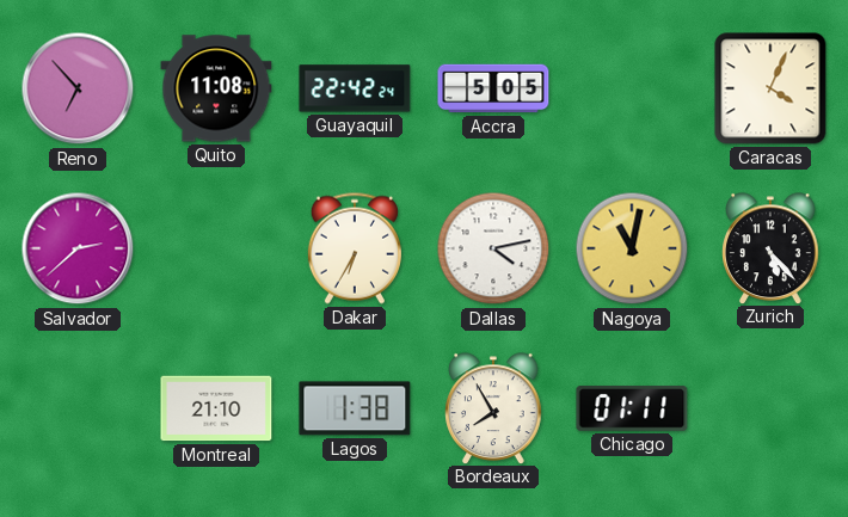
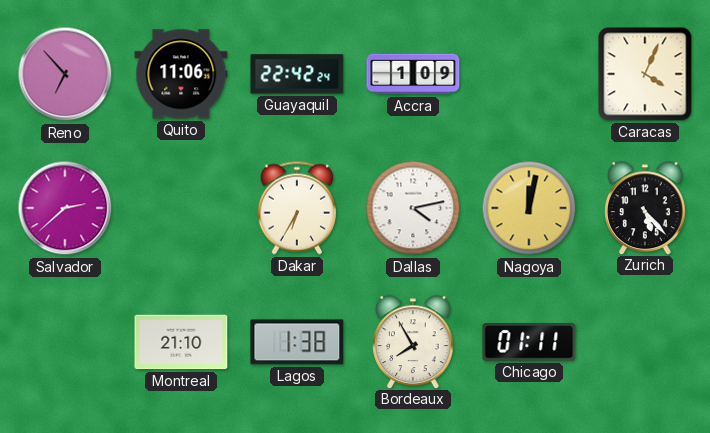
Quito: 11:08 -> 11:06
Accra: 5:05 -> 1:09
Nagoya: 11:02 -> 12:02
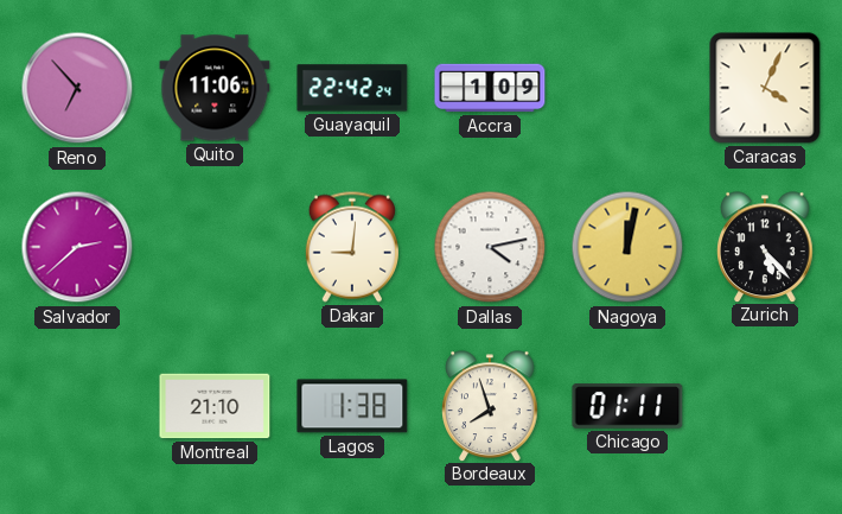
Dakar: 6:35 -> 9:01
Bordeaux: 7:55 -> 7:57
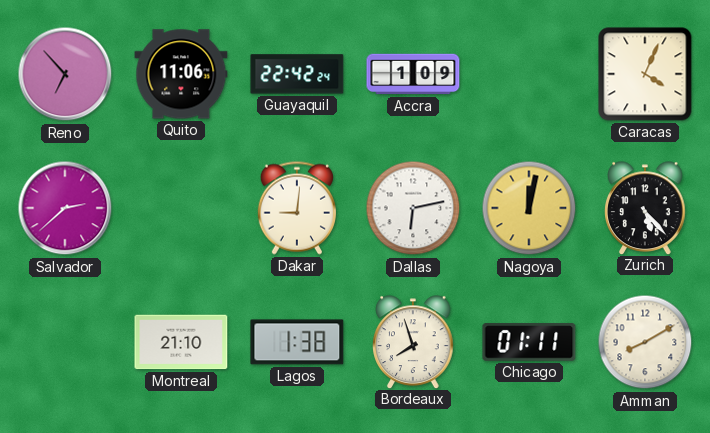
Dallas: 4:13 -> 6:13
Amman: none -> 8:10
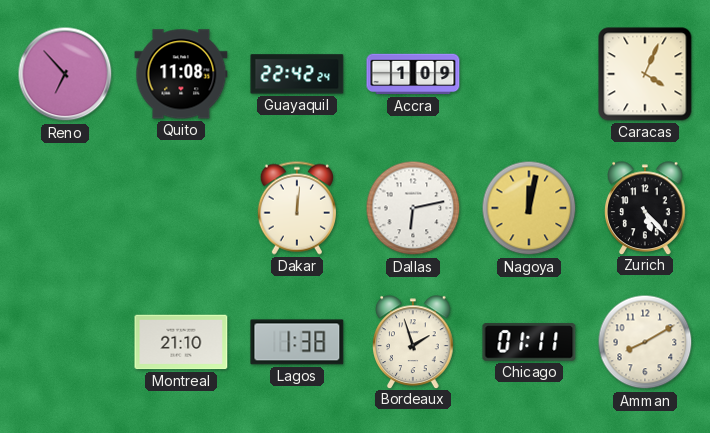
Quito: 11:06 -> 11:08
Salvador: 2:38 -> none
Dakar: 9:01 -> 12:01
Bordeaux: 7:57 -> 1:57
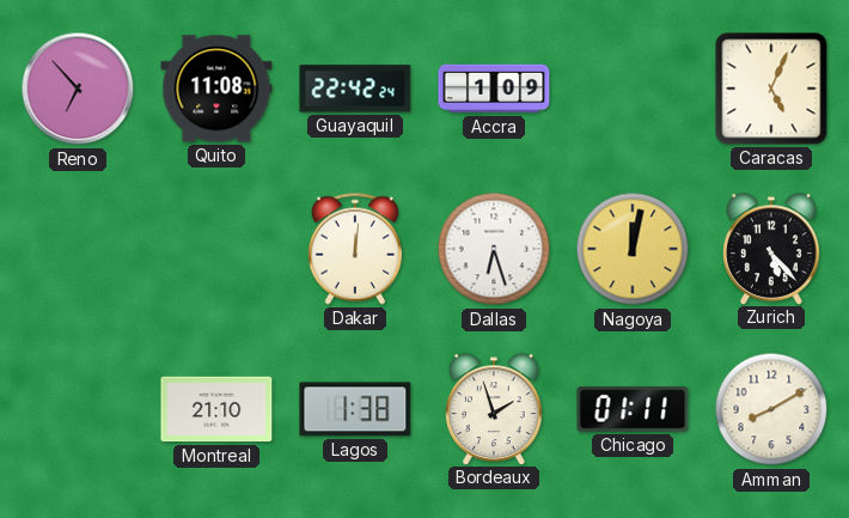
Caracas: 4:04 -> 5:04
Dallas: 6:13 -> 6:27
